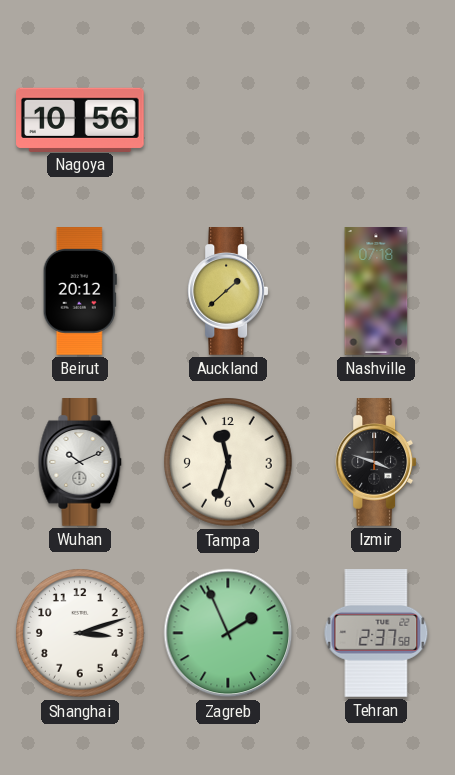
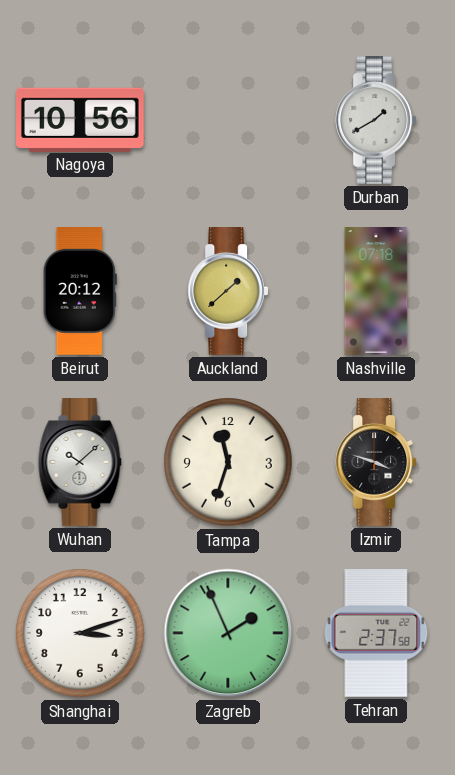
Durban: none -> 1:40
Wuhan: 10:11 -> 10:08
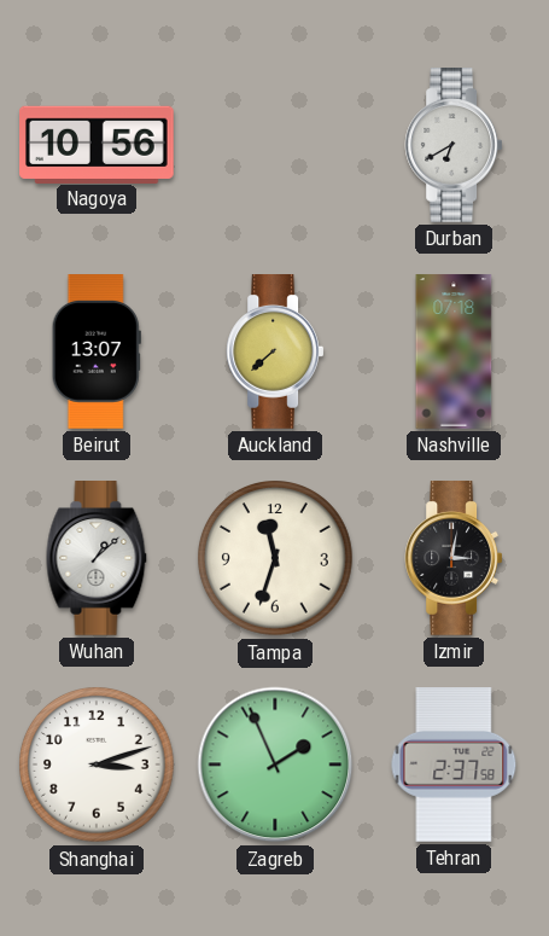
Durban: 1:40 -> 6:40
Beirut: 20:12 -> 13:07
Auckland: 1:38 -> 7:38
Wuhan: 10:08 -> 1:08
Izmir: 3:48 -> 3:02
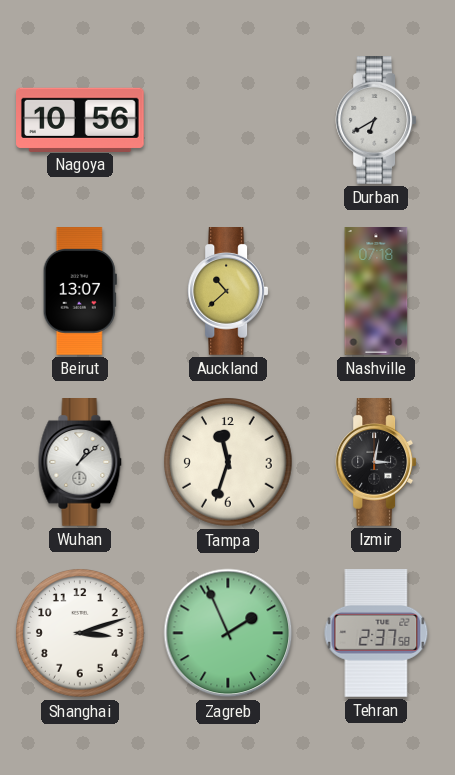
Auckland: 7:38 -> 10:38
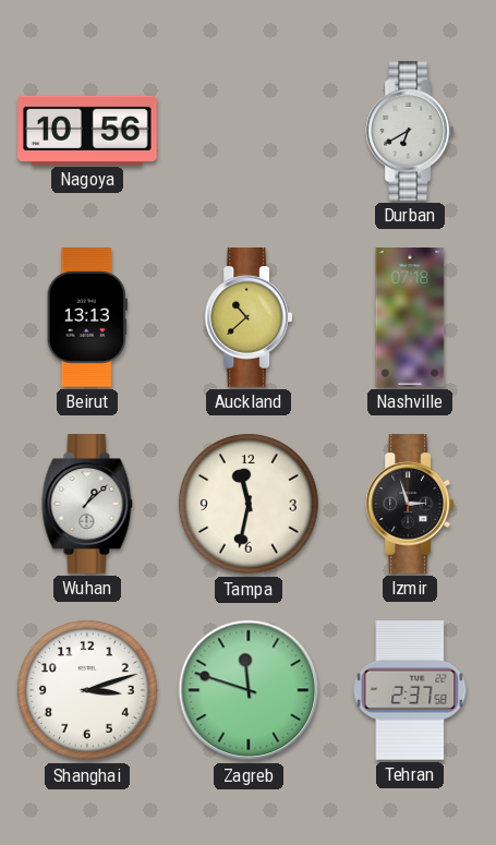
Beirut: 13:07 -> 13:13
Tampa: 11:33 -> 11:32
Izmir: 3:02 -> 2:57
Zagreb: 1:56 -> 11:48
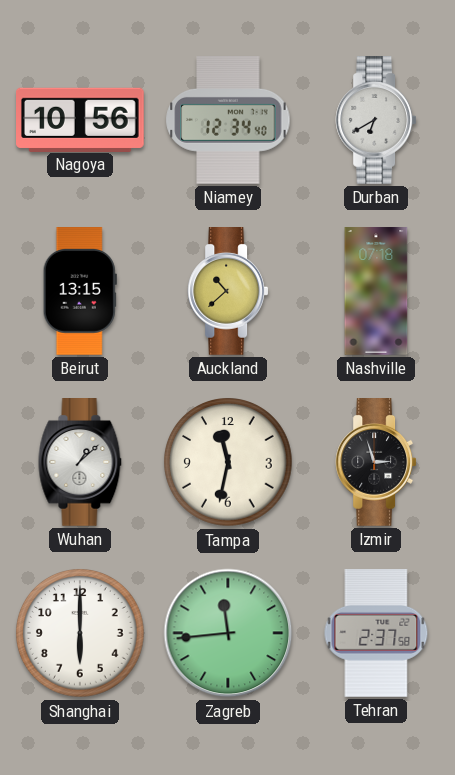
Niamey: none -> 12:34
Beirut: 13:13 -> 13:15
Shanghai: 3:12 -> 6:00
Zagreb: 11:48 -> 11:44
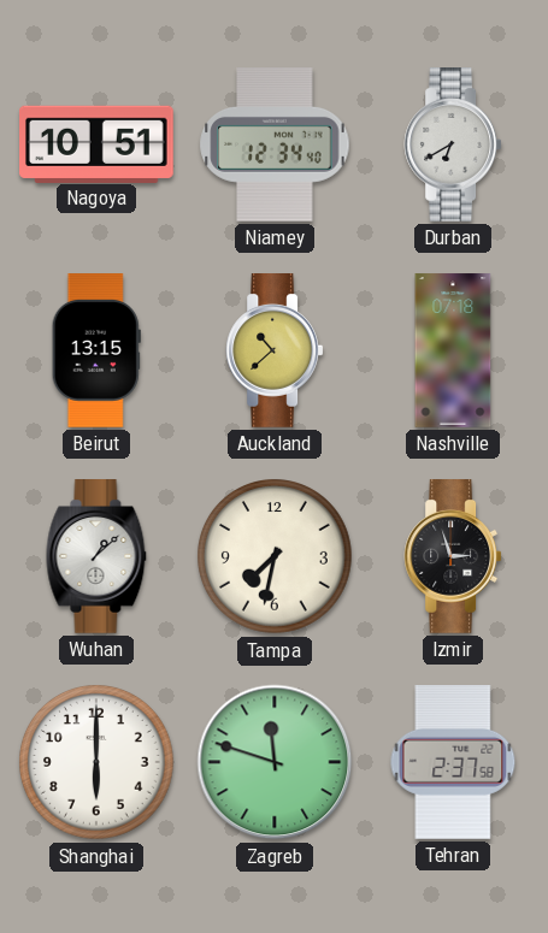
Nagoya: 10:56 -> 10:51
Tampa: 11:32 -> 7:32
Zagreb: 11:44 -> 11:48
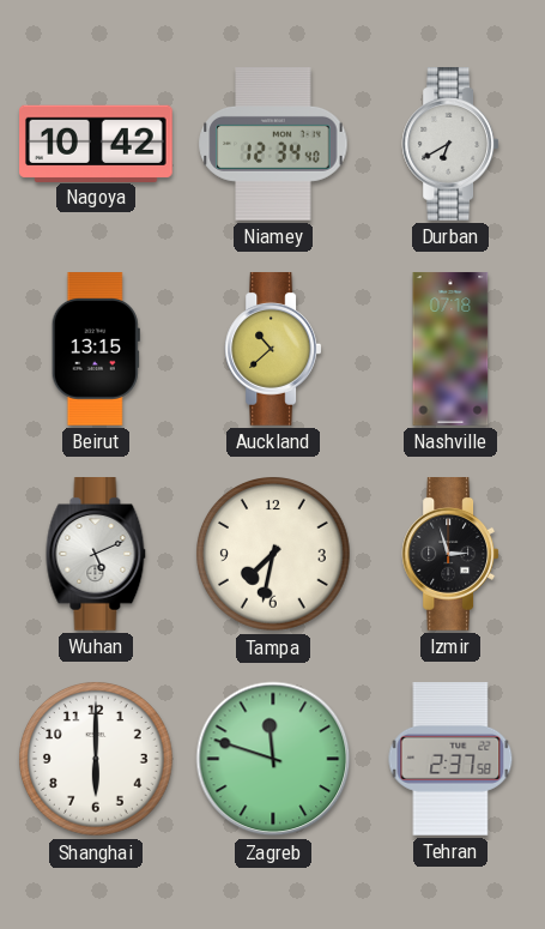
Nagoya: 10:51 -> 10:42
Wuhan: 1:08 -> 5:11
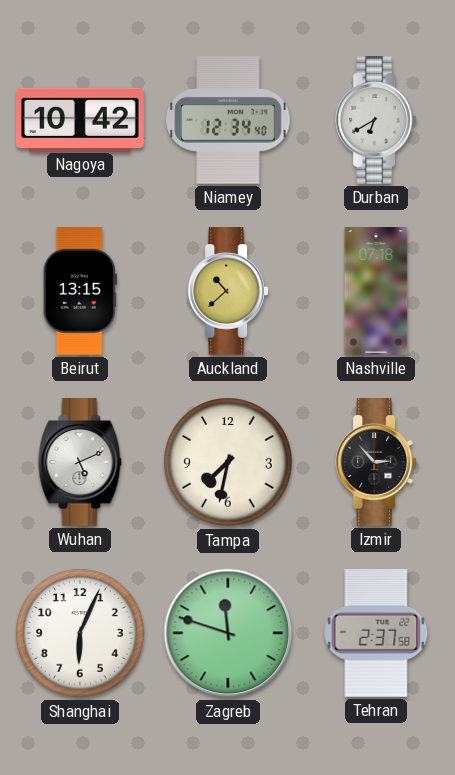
Izmir: 2:57 -> 2:53
Shanghai: 6:00 -> 6:04
